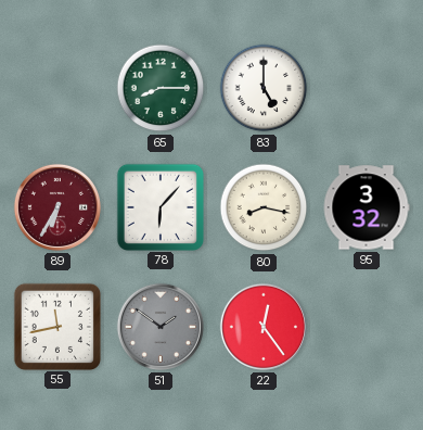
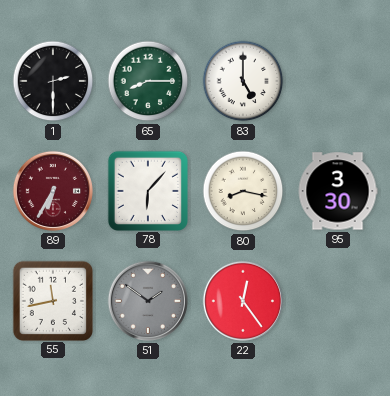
1: none -> 2:30
95: 3:32 -> 3:30
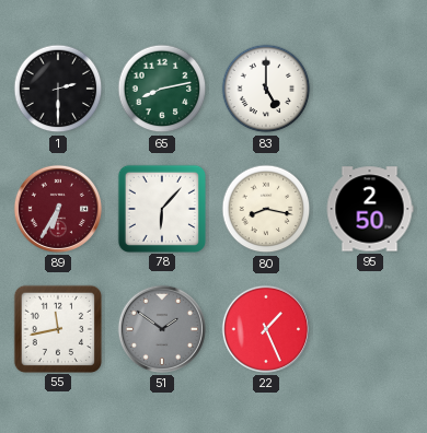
65: 8:15 -> 8:13
95: 3:30 -> 2:50
22: 12:24 -> 1:26
